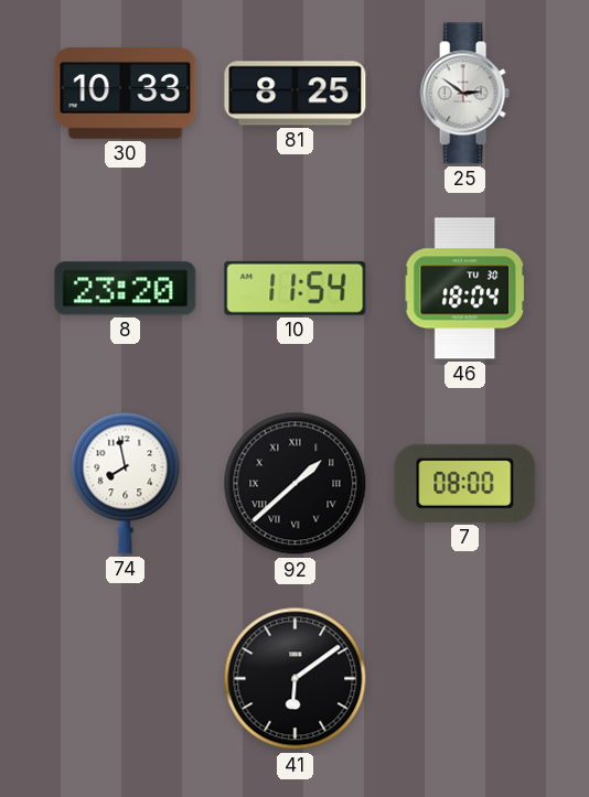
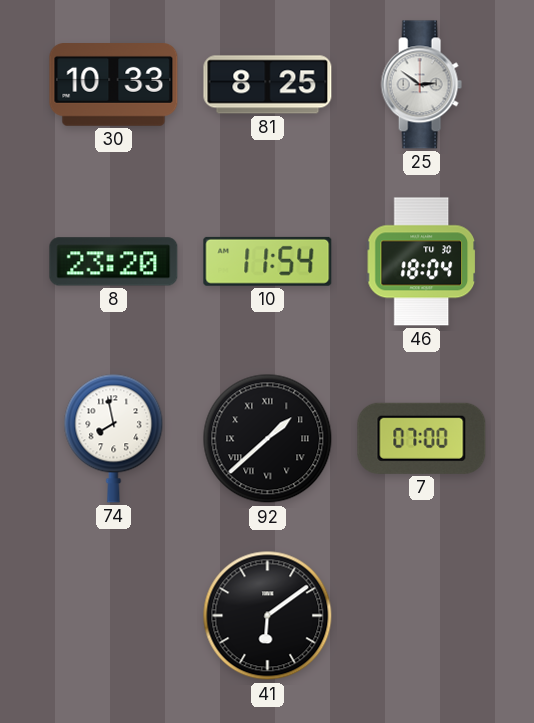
7: 08:00 -> 07:00
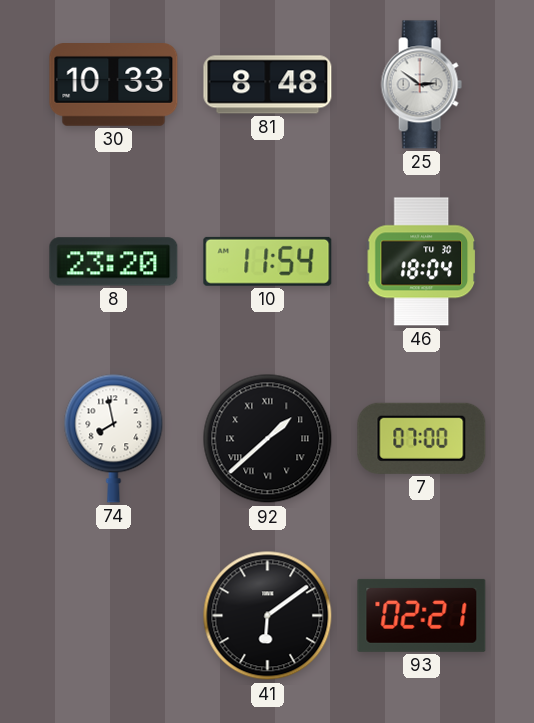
81: 8:25 -> 8:48
93: none -> 02:21
